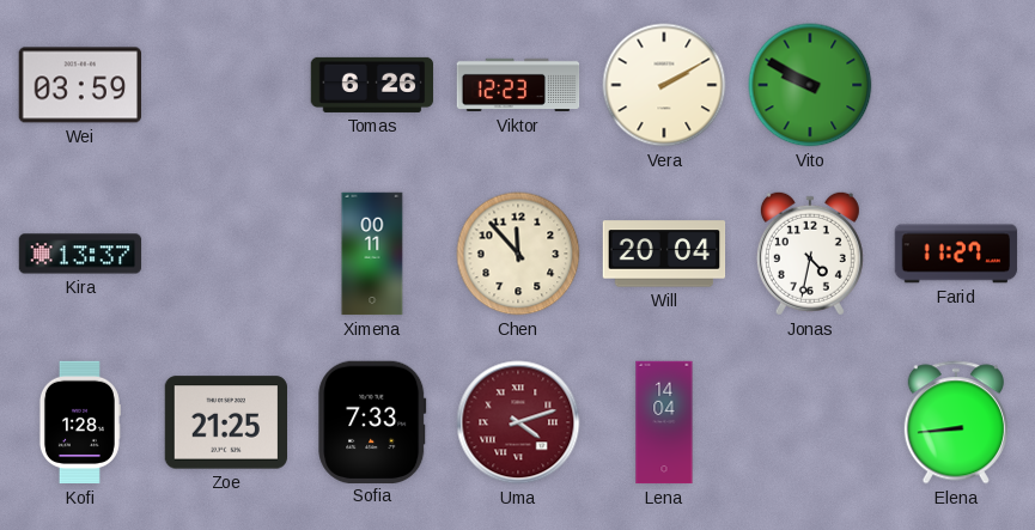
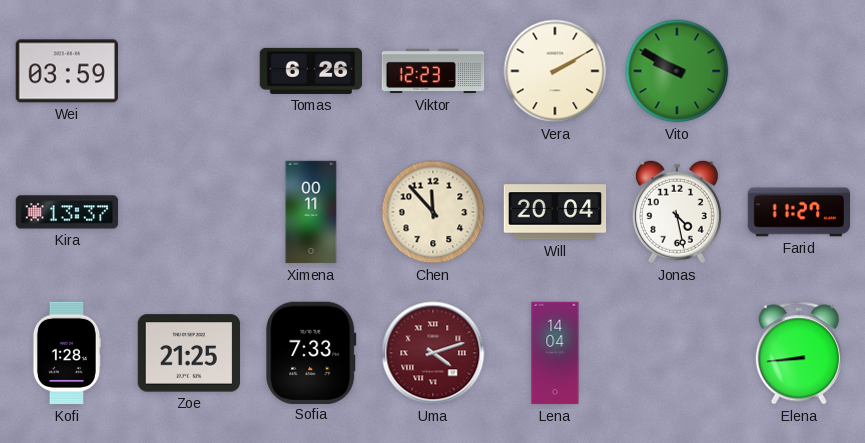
Jonas: 4:32 -> 4:28
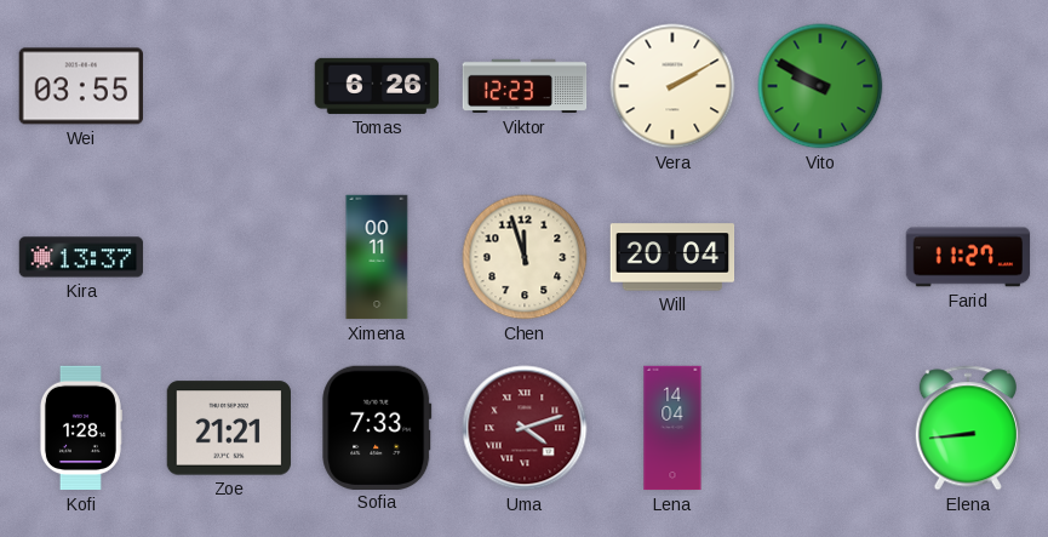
Wei: 03:59 -> 03:55
Chen: 11:53 -> 11:57
Jonas: 4:28 -> none
Zoe: 21:25 -> 21:21
